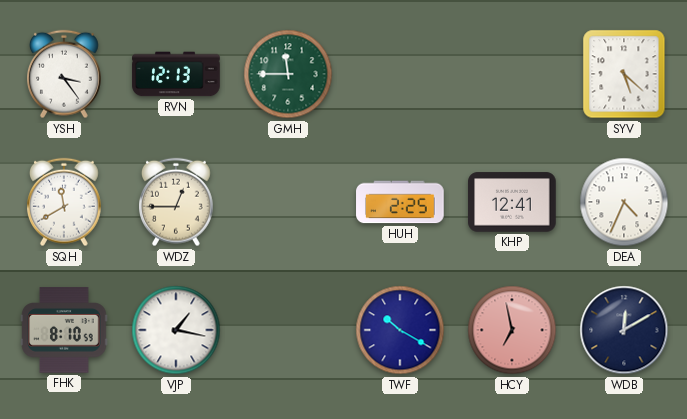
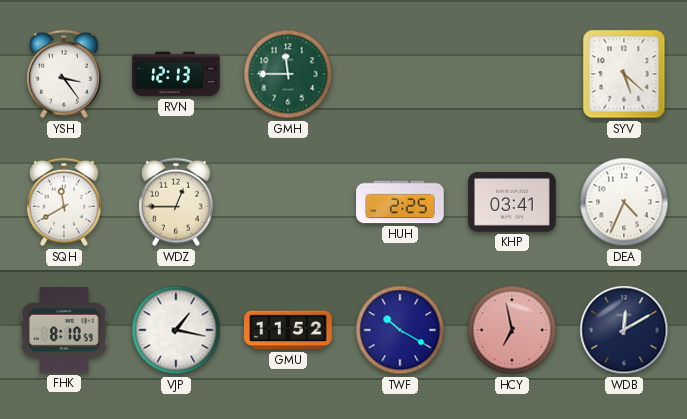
KHP: 12:41 -> 03:41
GMU: none -> 11:52
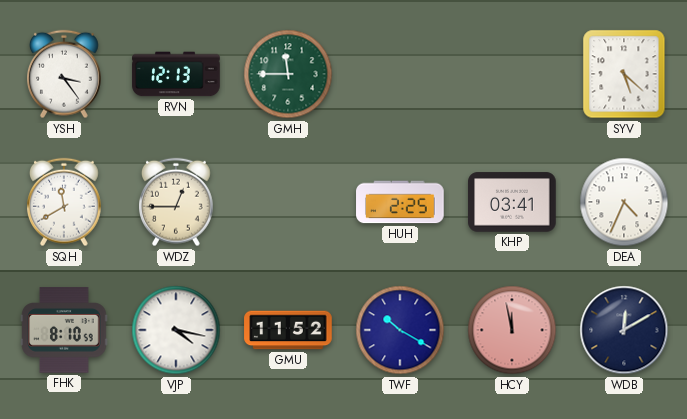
VJP: 1:17 -> 4:17
HCY: 6:58 -> 11:58
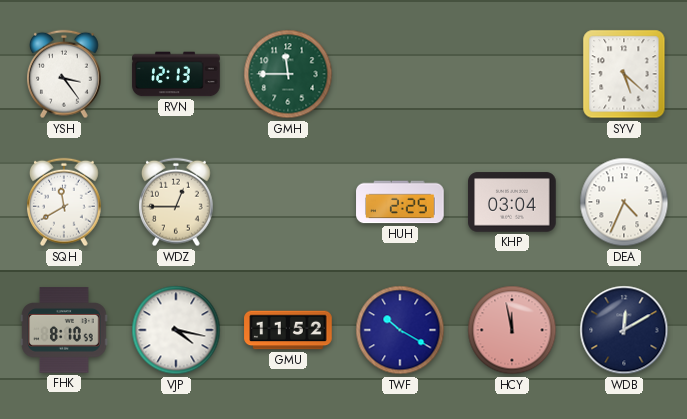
KHP: 03:41 -> 03:04
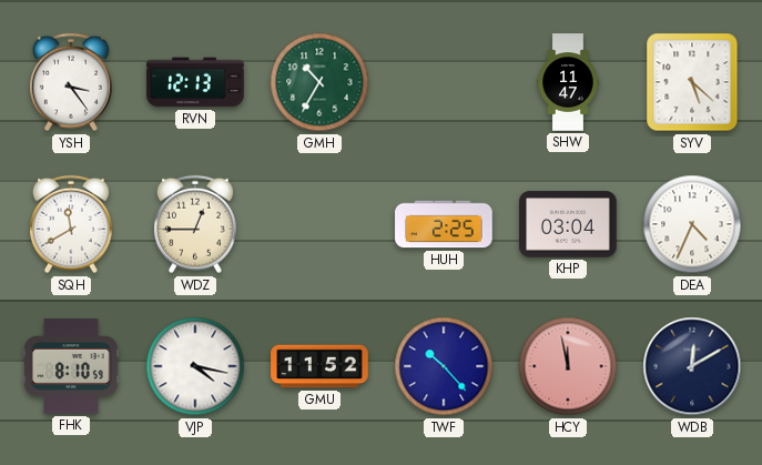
GMH: 11:45 -> 10:35
SHW: none -> 11:47
TWF: 10:20 -> 10:23
